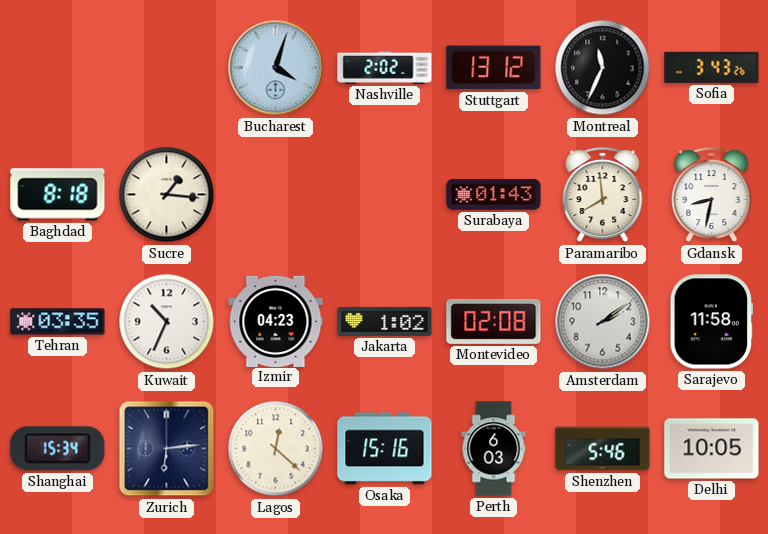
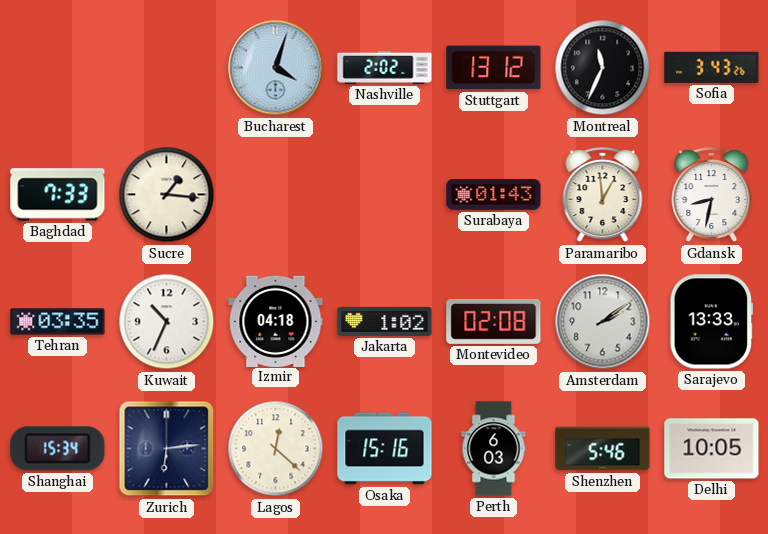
Baghdad: 8:18 -> 7:33
Paramaribo: 7:59 -> 12:59
Izmir: 04:23 -> 04:18
Sarajevo: 11:58 -> 13:33
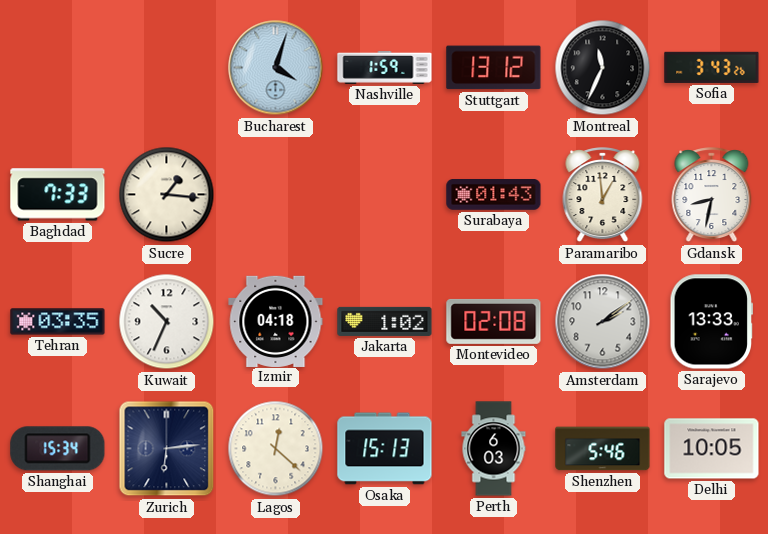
Nashville: 2:02 -> 1:59
Osaka: 15:16 -> 15:13
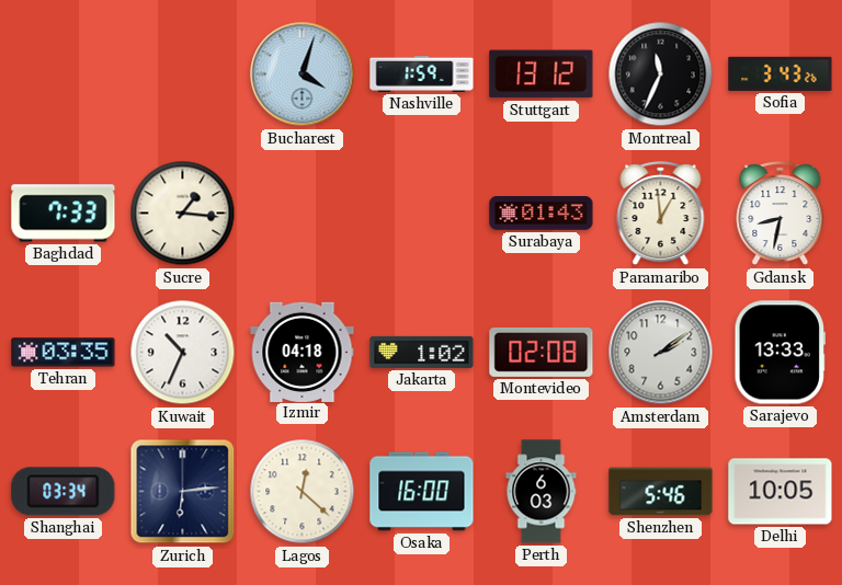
Shanghai: 15:34 -> 03:34
Osaka: 15:13 -> 16:00
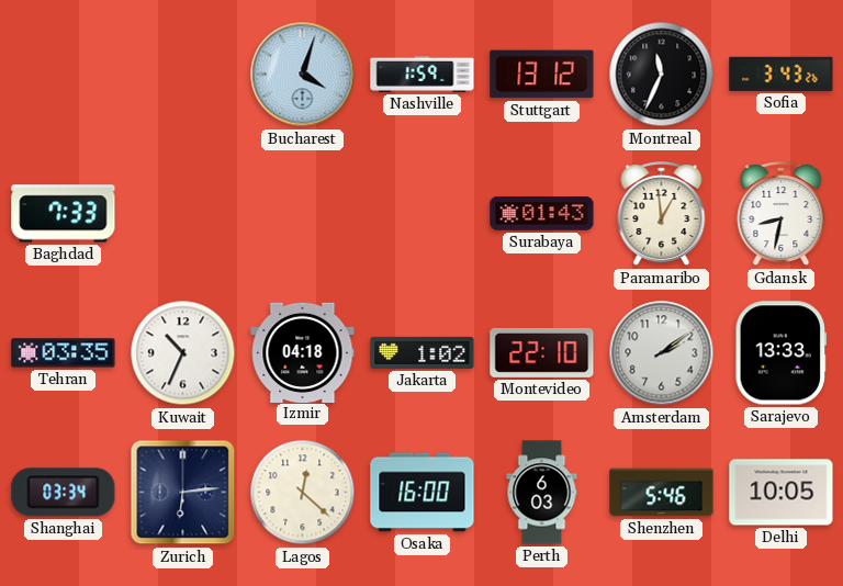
Sucre: 1:16 -> none
Montevideo: 02:08 -> 22:10
